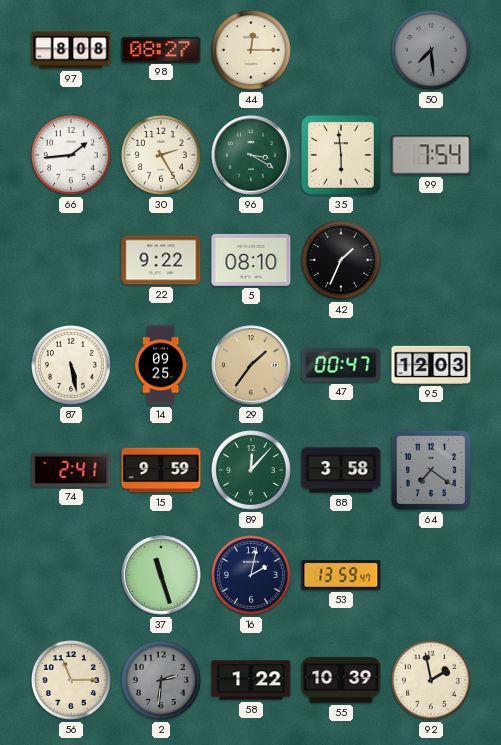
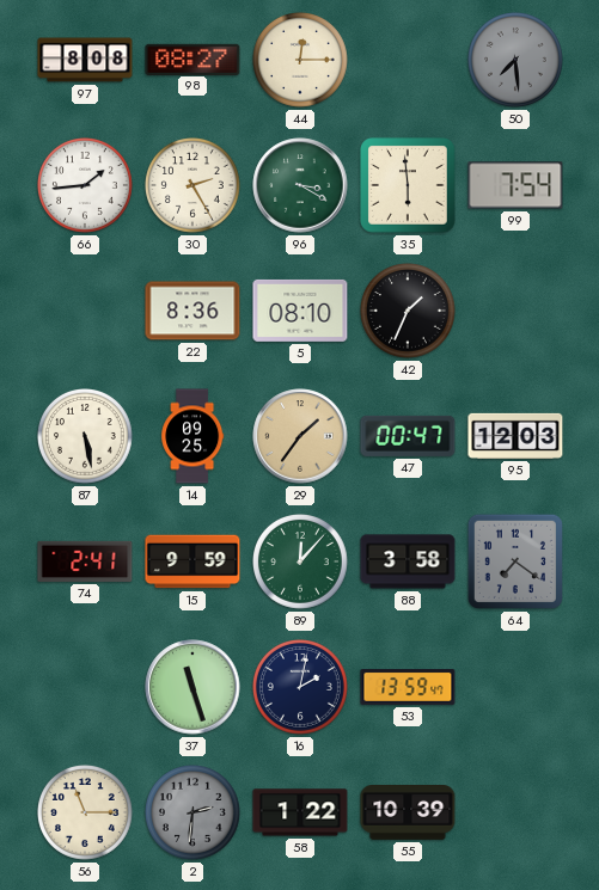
22: 9:22 -> 8:36
92: 1:58 -> none
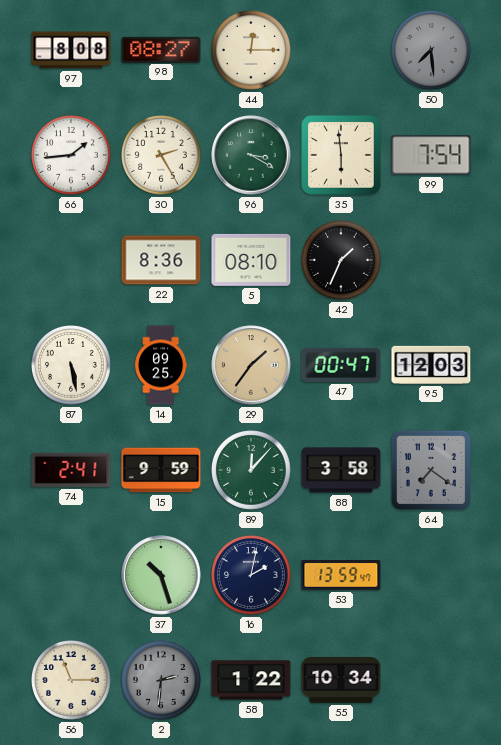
37: 11:27 -> 10:27
55: 10:39 -> 10:34
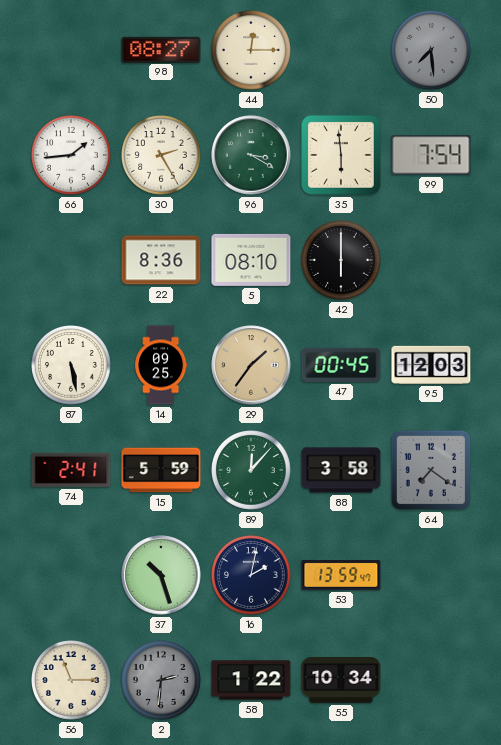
97: 8:08 -> none
42: 1:34 -> 6:00
47: 00:47 -> 00:45
15: 9:59 -> 5:59
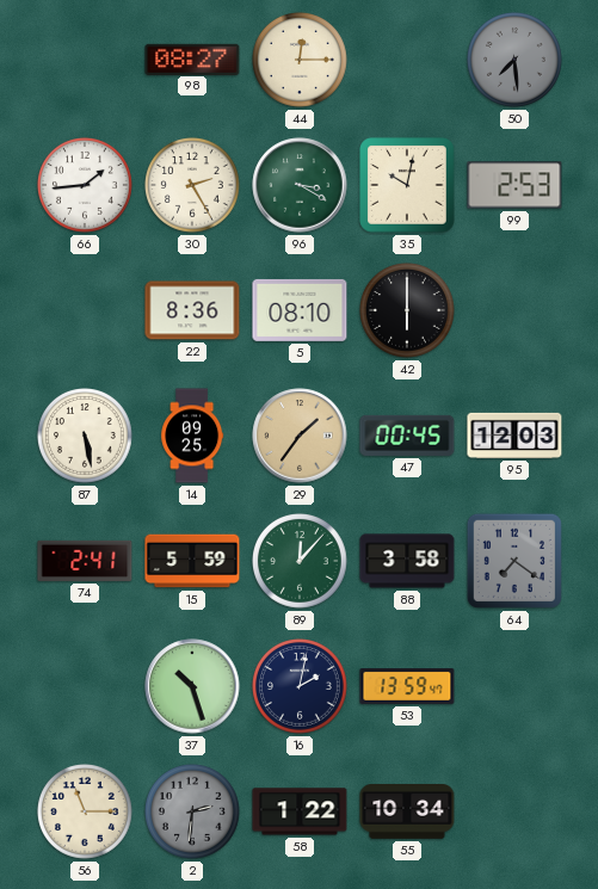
35: 5:59 -> 10:02
99: 7:54 -> 2:53
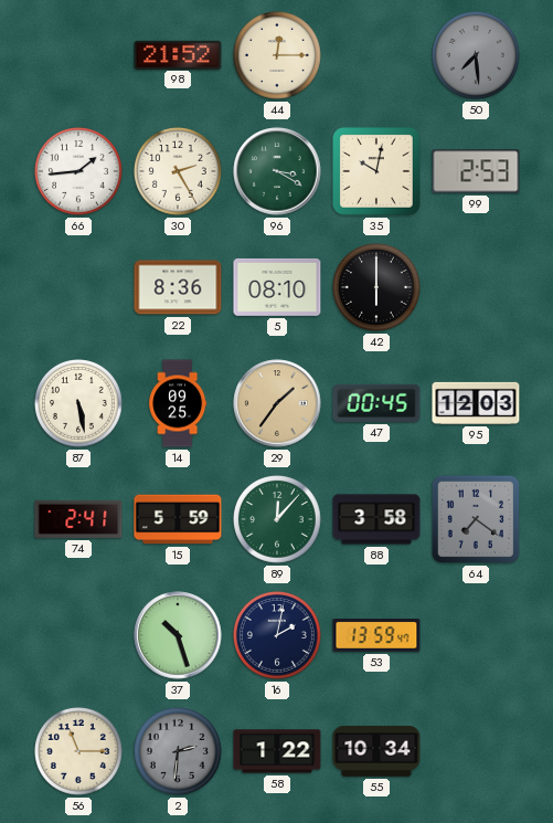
98: 08:27 -> 21:52
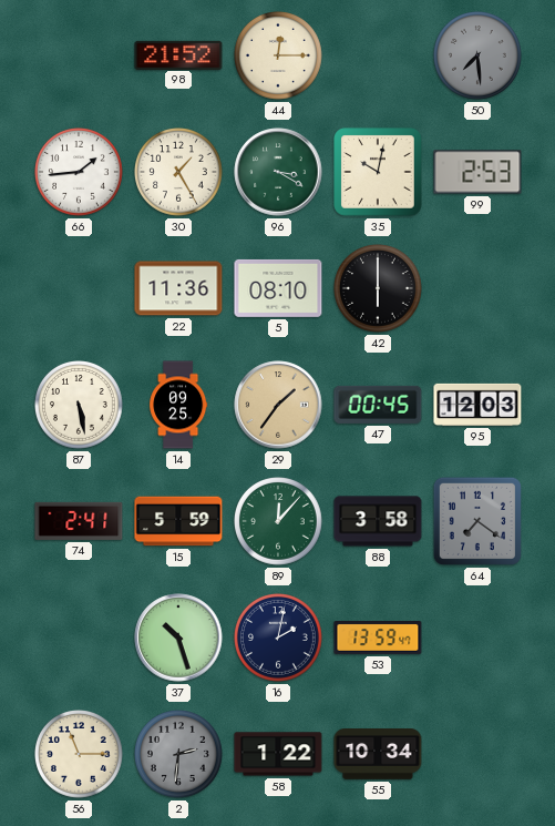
30: 2:25 -> 1:25
22: 8:36 -> 11:36
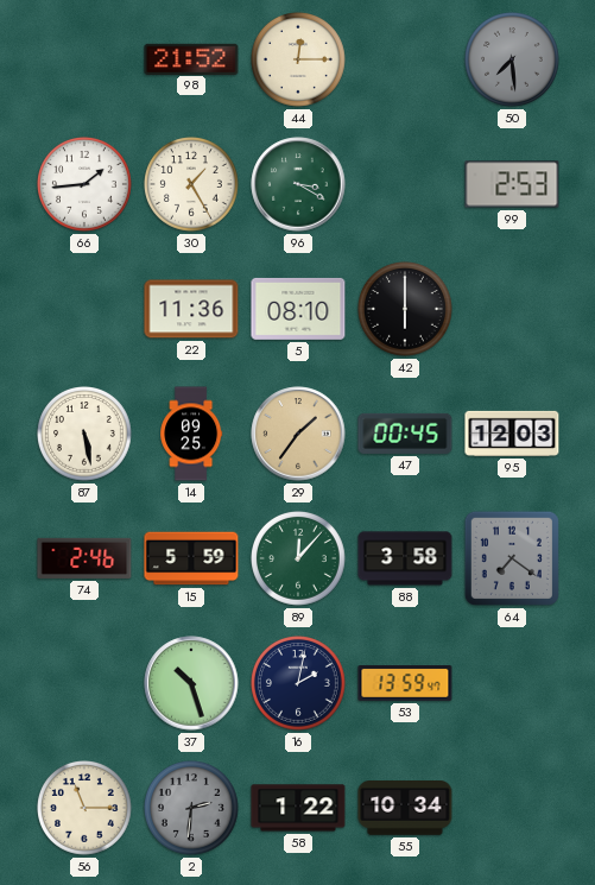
35: 10:02 -> none
74: 2:41 -> 2:46
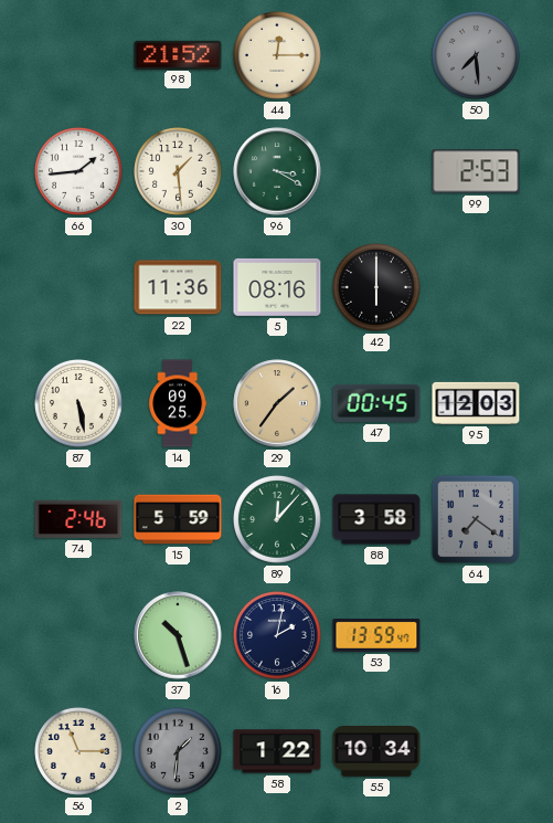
30: 1:25 -> 1:29
5: 08:10 -> 08:16
2: 2:31 -> 1:31
